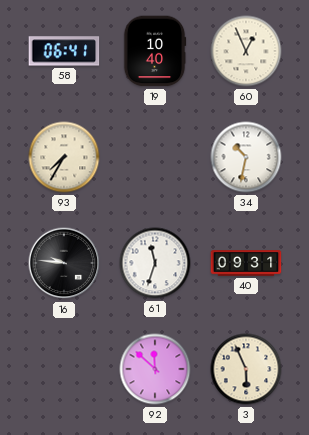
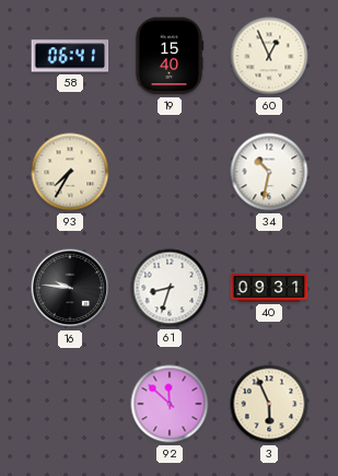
19: 10:40 -> 15:40
61: 11:33 -> 8:33
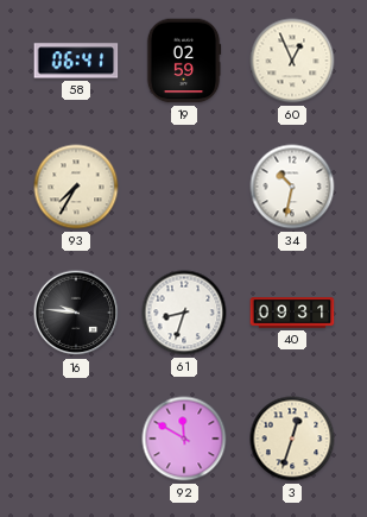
19: 15:40 -> 02:59
92: 11:52 -> 11:50
3: 5:56 -> 12:33
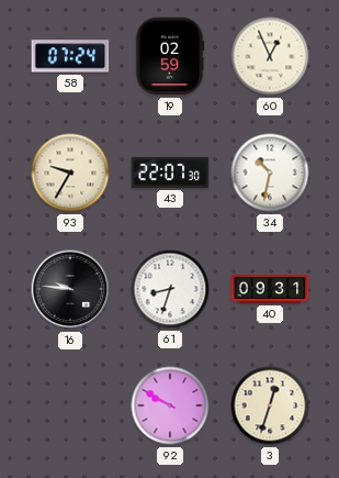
58: 06:41 -> 07:24
93: 7:35 -> 9:35
43: none -> 22:07
92: 11:50 -> 9:50
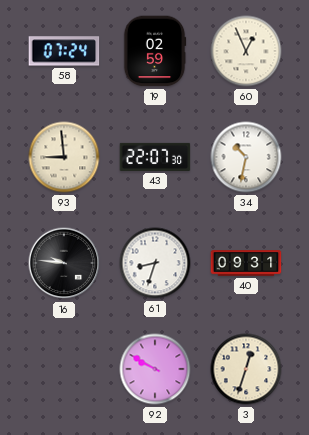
93: 9:35 -> 8:59
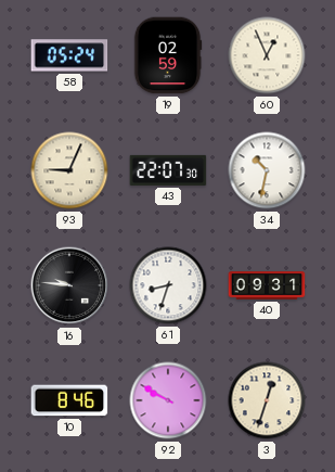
58: 07:24 -> 05:24
93: 8:59 -> 9:04
10: none -> 8:46
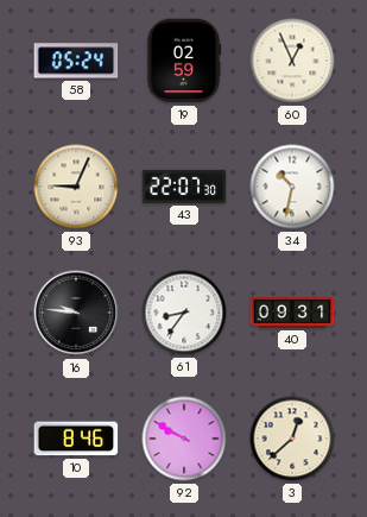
61: 8:33 -> 8:36
3: 12:33 -> 12:38
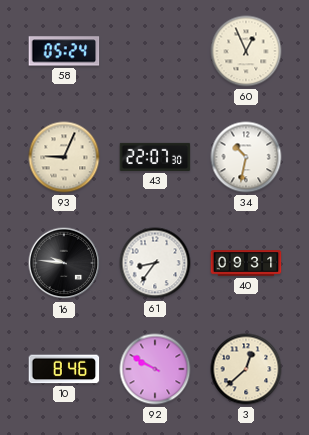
19: 02:59 -> none
